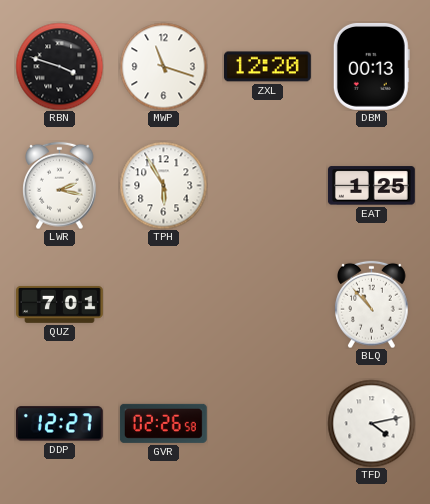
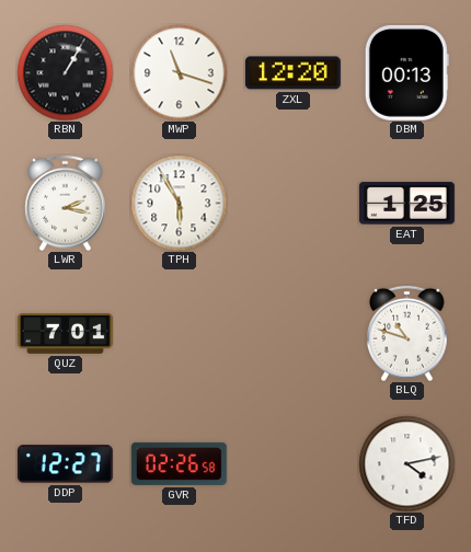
RBN: 3:48 -> 1:05
BLQ: 10:53 -> 10:48
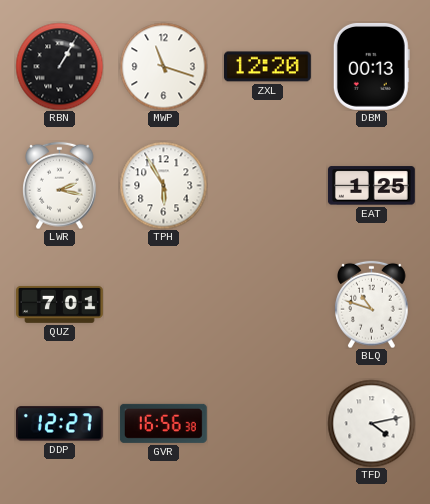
GVR: 02:26 -> 16:56
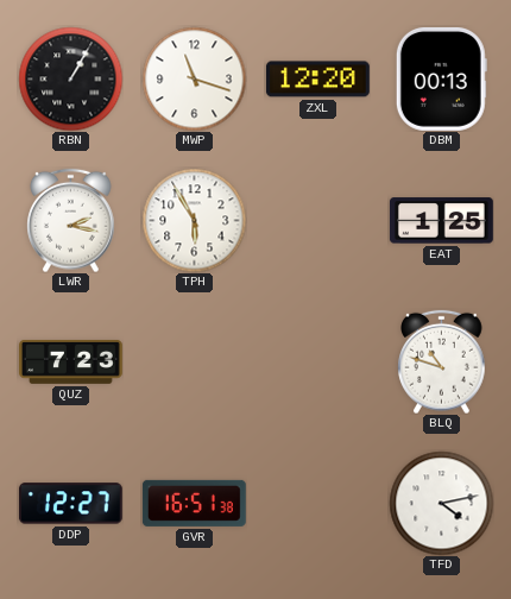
QUZ: 7:01 -> 7:23
GVR: 16:56 -> 16:51
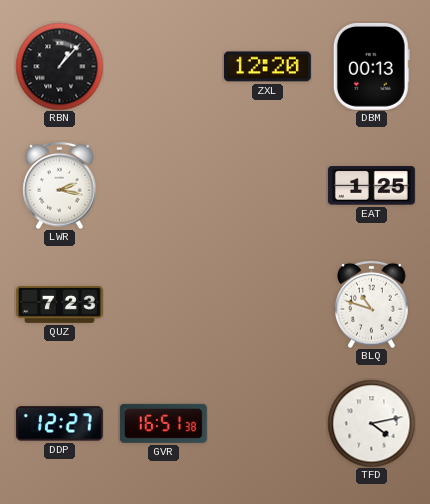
RBN: 1:05 -> 1:07
MWP: 11:18 -> none
TPH: 5:55 -> none
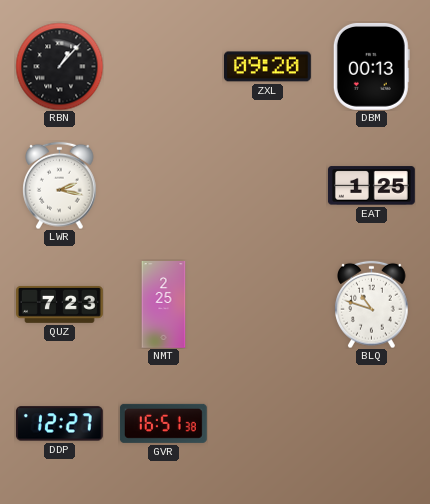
ZXL: 12:20 -> 09:20
NMT: none -> 2:25
TFD: 4:13 -> none
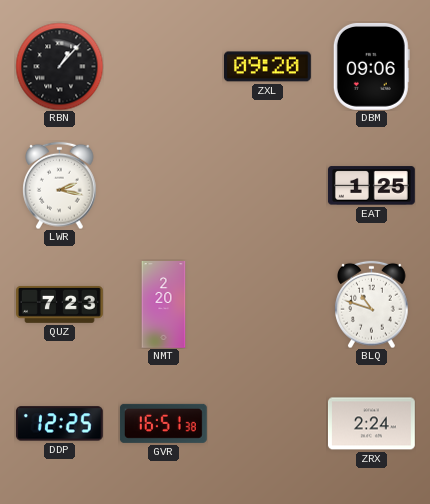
DBM: 00:13 -> 09:06
NMT: 2:25 -> 2:20
DDP: 12:27 -> 12:25
ZRX: none -> 2:24
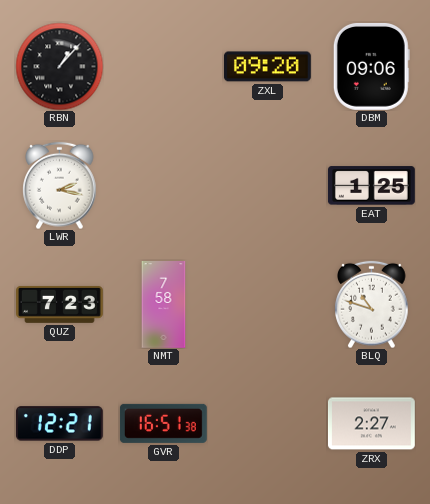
NMT: 2:20 -> 7:58
DDP: 12:25 -> 12:21
ZRX: 2:24 -> 2:27
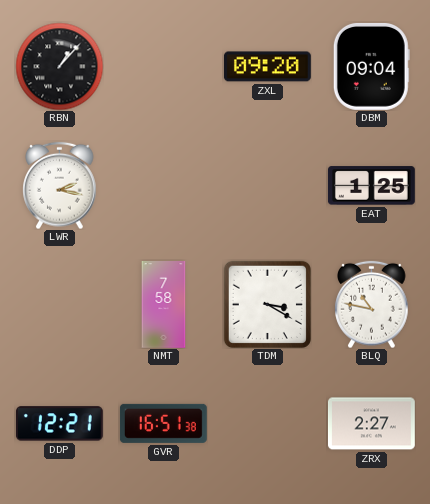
DBM: 09:06 -> 09:04
QUZ: 7:23 -> none
TDM: none -> 3:20
BLQ: 10:48 -> 10:47
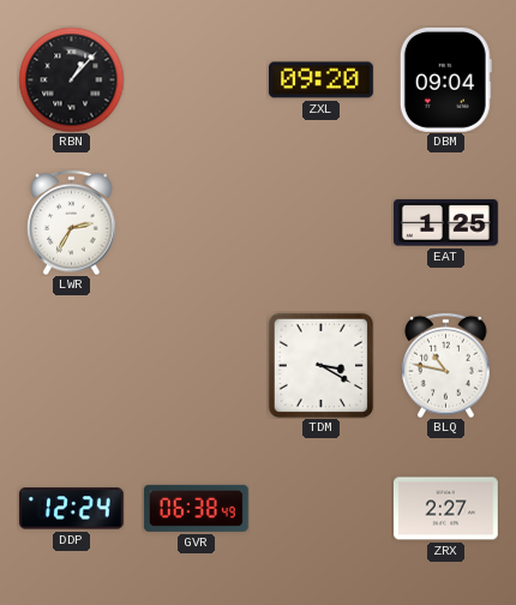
LWR: 2:17 -> 2:35
NMT: 7:58 -> none
DDP: 12:21 -> 12:24
GVR: 16:51 -> 06:38
